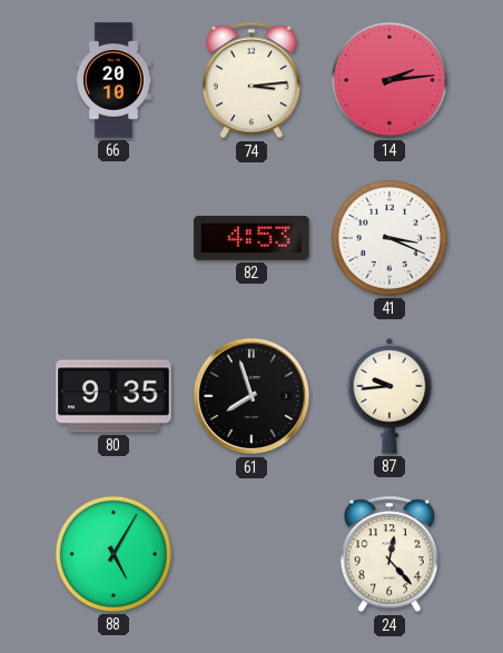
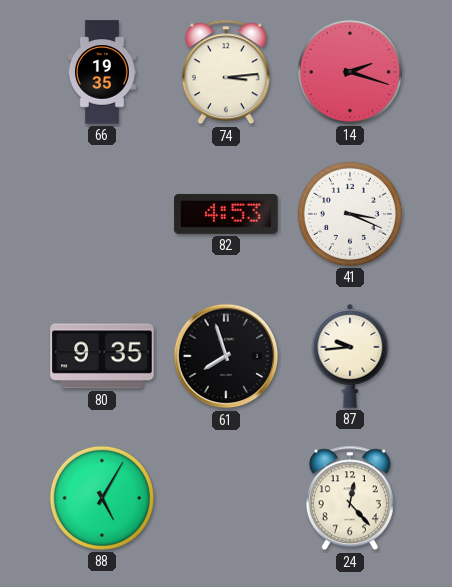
66: 20:10 -> 19:35
14: 2:14 -> 2:18
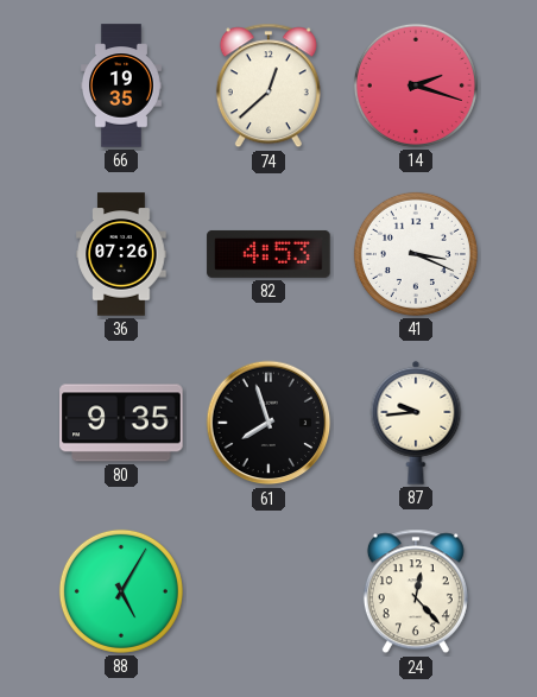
74: 3:14 -> 12:38
36: none -> 07:26
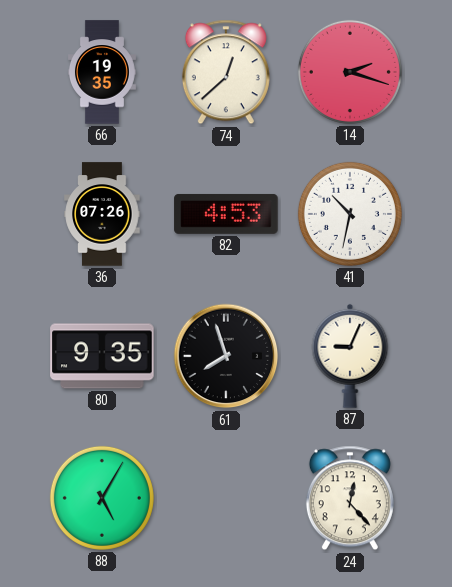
41: 3:19 -> 10:32
87: 9:44 -> 9:04
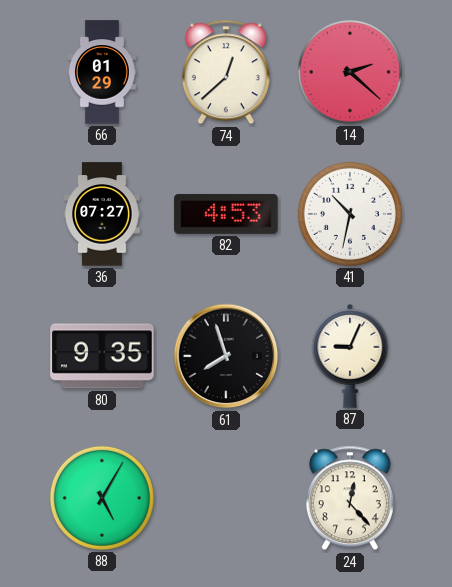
66: 19:35 -> 01:29
14: 2:18 -> 2:22
36: 07:26 -> 07:27
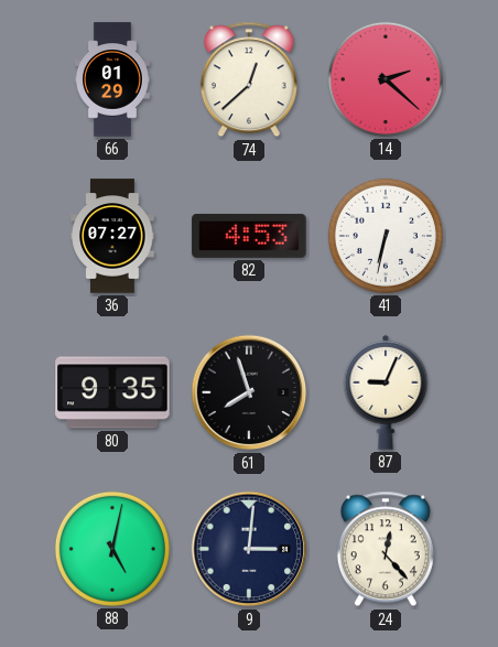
41: 10:32 -> 6:32
88: 5:05 -> 5:02
9: none -> 3:01
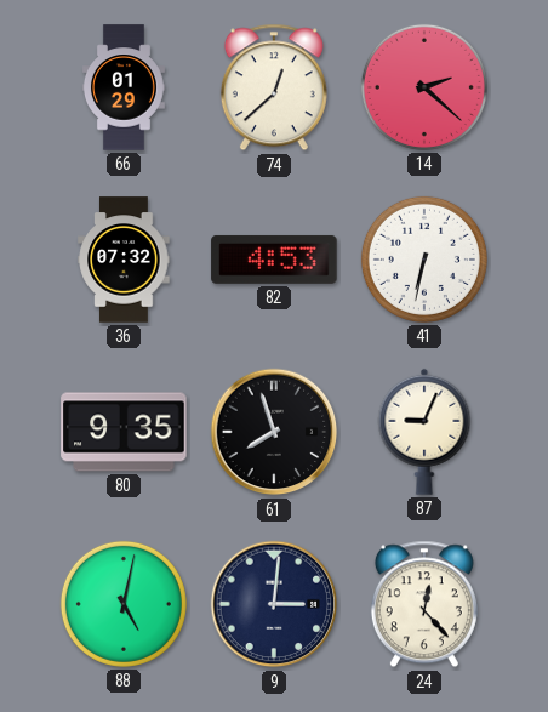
36: 07:27 -> 07:32
